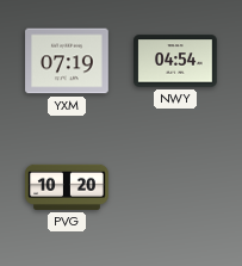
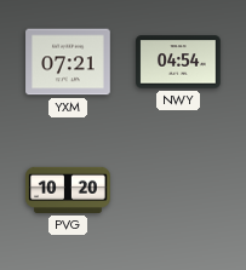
YXM: 07:19 -> 07:21
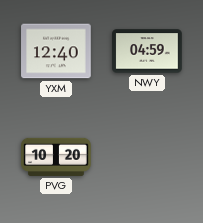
YXM: 07:21 -> 12:40
NWY: 04:54 -> 04:59
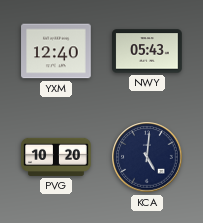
NWY: 04:59 -> 05:43
KCA: none -> 5:01
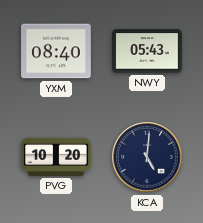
YXM: 12:40 -> 08:40
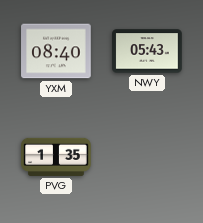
PVG: 10:20 -> 1:35
KCA: 5:01 -> none
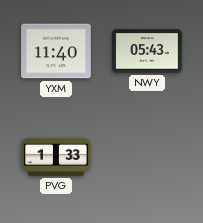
YXM: 08:40 -> 11:40
PVG: 1:35 -> 1:33
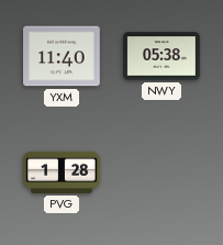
NWY: 05:43 -> 05:38
PVG: 1:33 -> 1:28
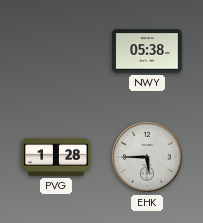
YXM: 11:40 -> none
EHK: none -> 5:45
